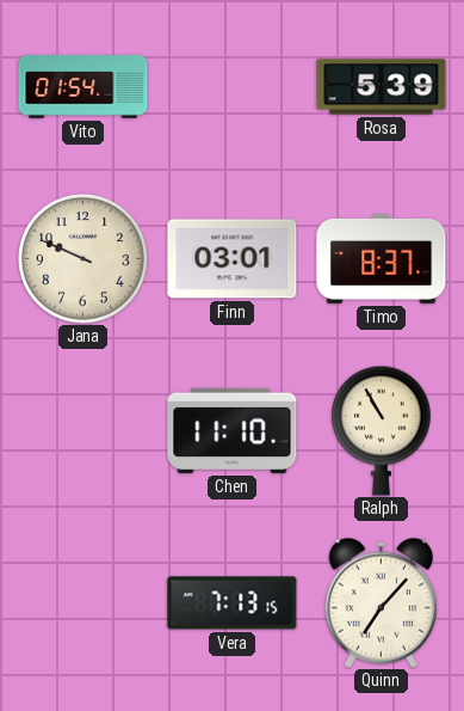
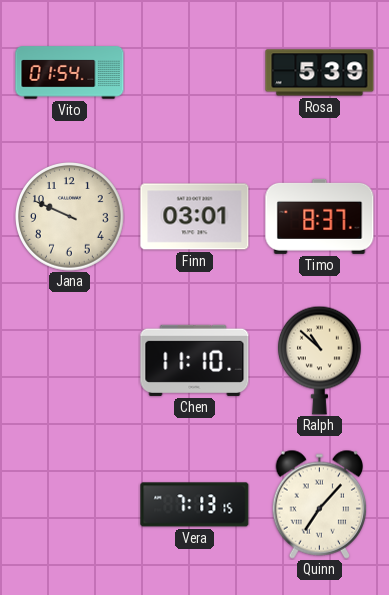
Ralph: 10:55 -> 10:52
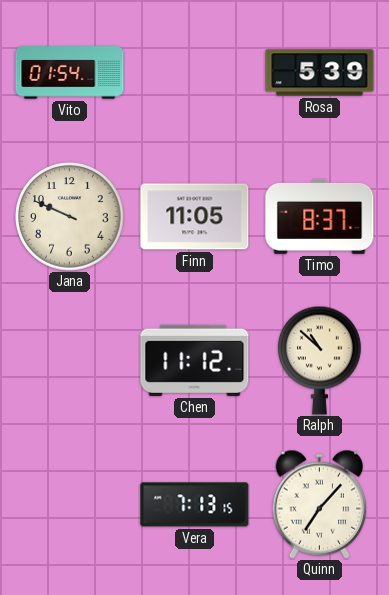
Finn: 03:01 -> 11:05
Chen: 11:10 -> 11:12
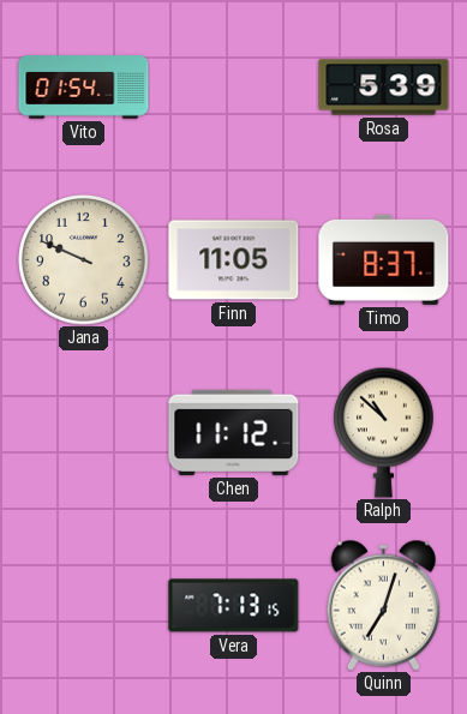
Quinn: 7:07 -> 7:03
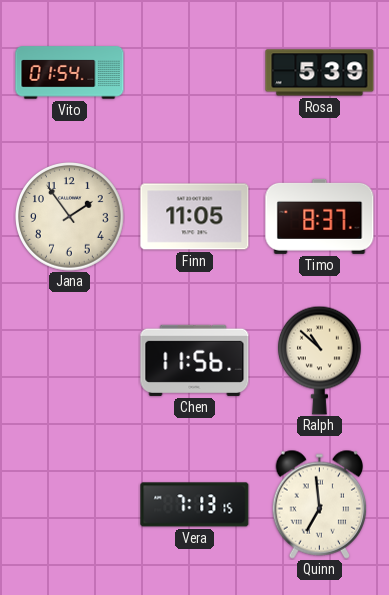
Jana: 9:49 -> 1:54
Chen: 11:12 -> 11:56
Quinn: 7:03 -> 6:59
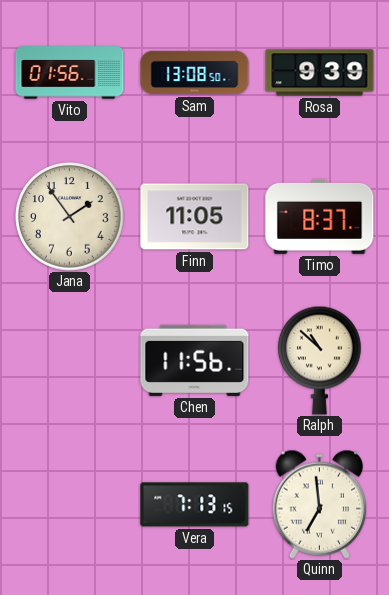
Vito: 01:54 -> 01:56
Sam: none -> 13:08
Rosa: 5:39 -> 9:39
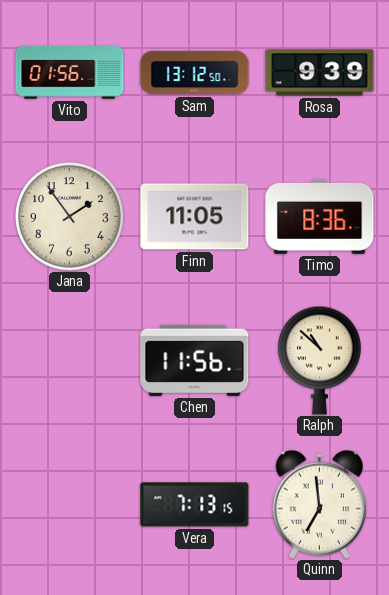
Sam: 13:08 -> 13:12
Timo: 8:37 -> 8:36
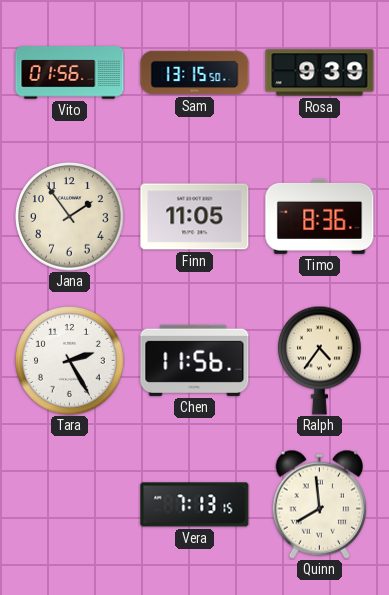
Sam: 13:12 -> 13:15
Tara: none -> 2:25
Ralph: 10:52 -> 4:36
Quinn: 6:59 -> 7:59
